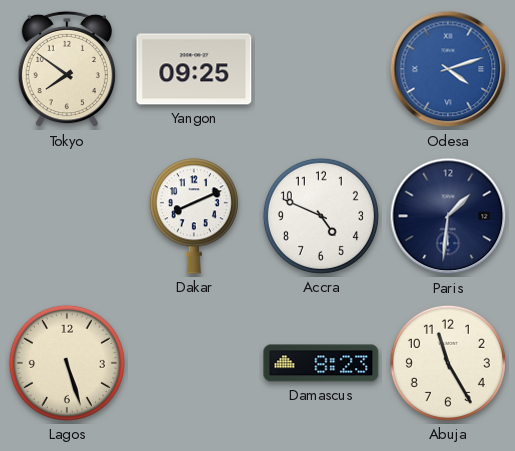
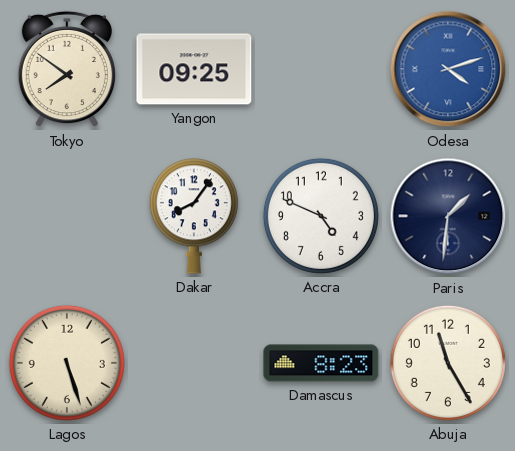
Dakar: 8:11 -> 8:06
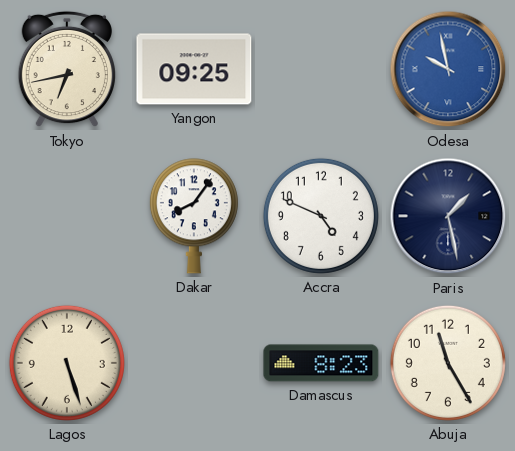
Tokyo: 7:51 -> 6:43
Odesa: 4:12 -> 9:58
Paris: 1:31 -> 1:28
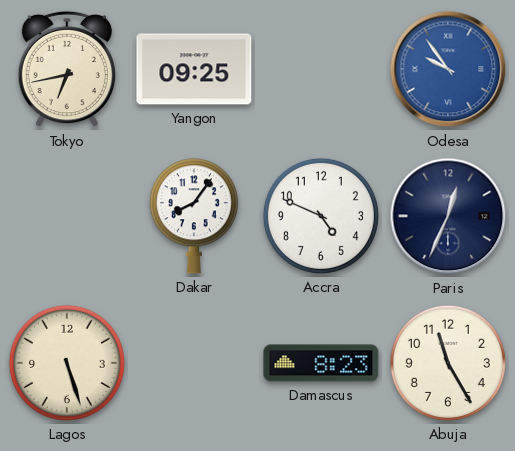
Odesa: 9:58 -> 9:54
Paris: 1:28 -> 12:34
